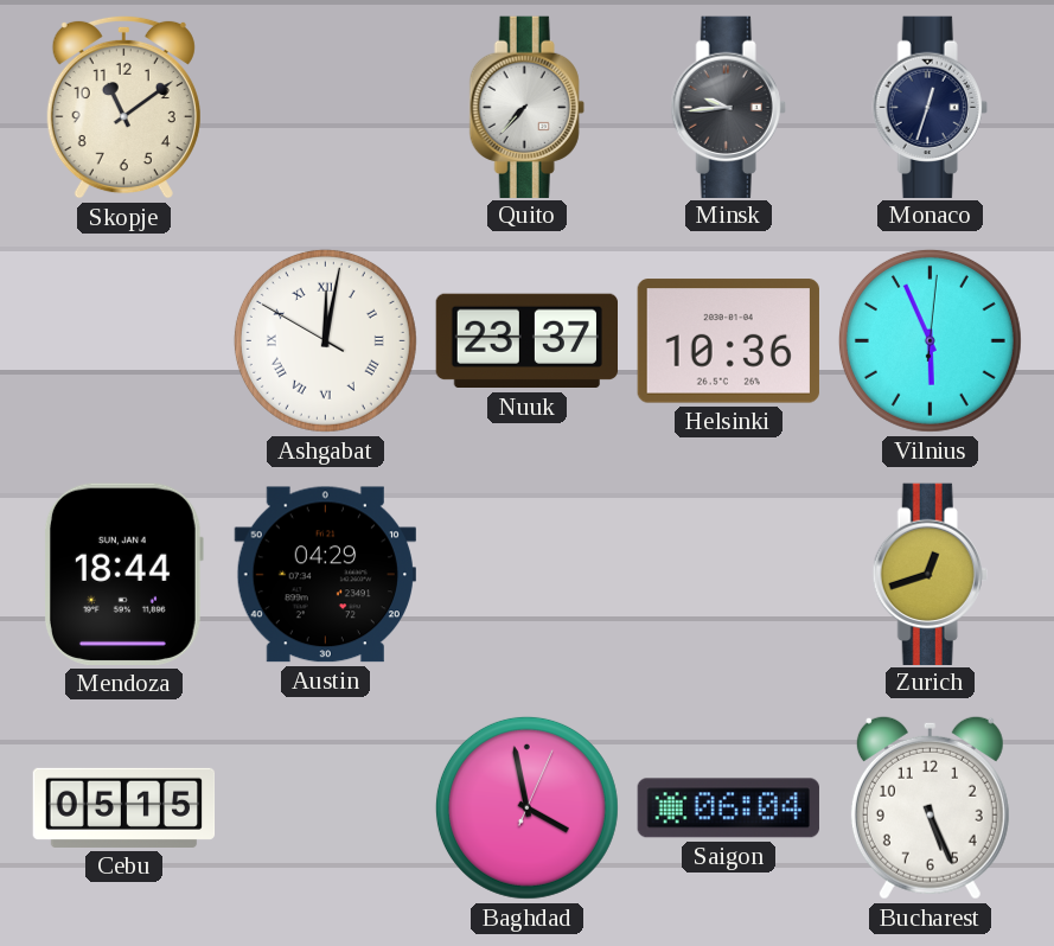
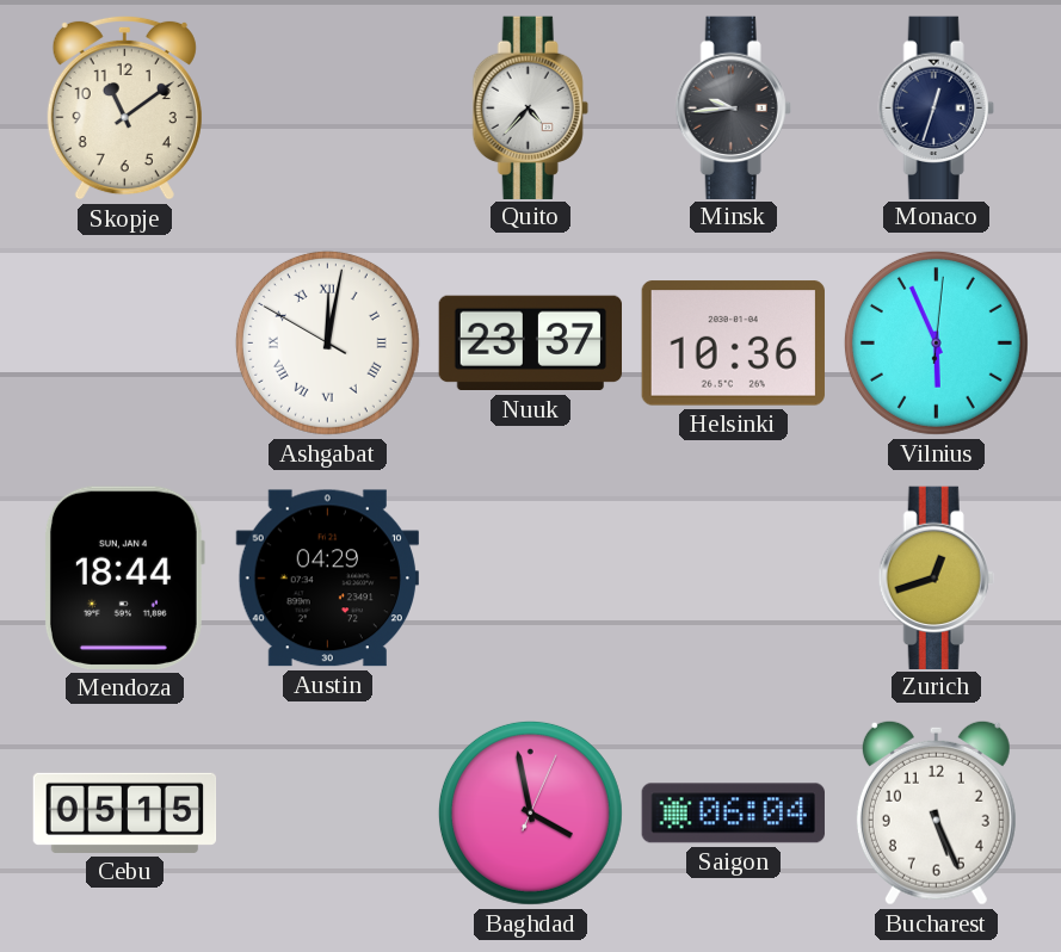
Quito: 7:37 -> 4:37
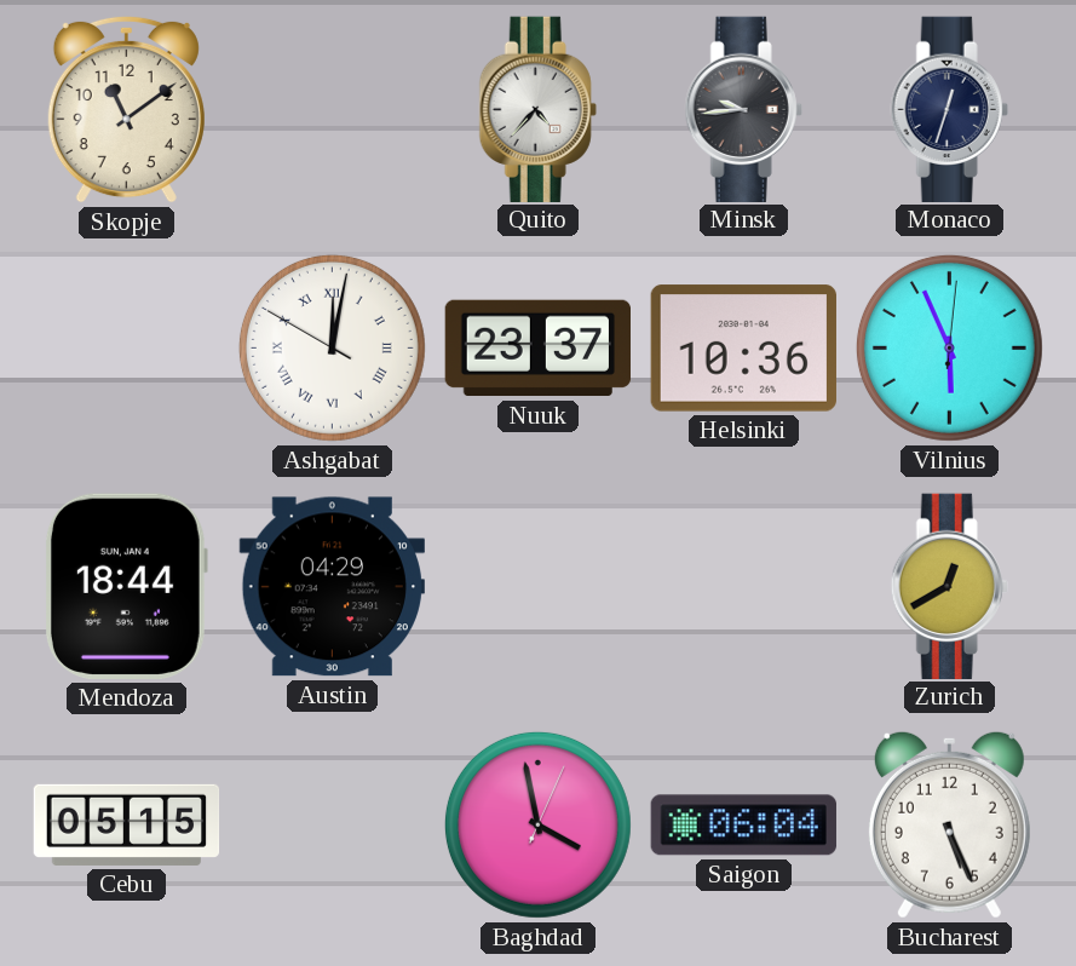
Zurich: 12:42 -> 12:40
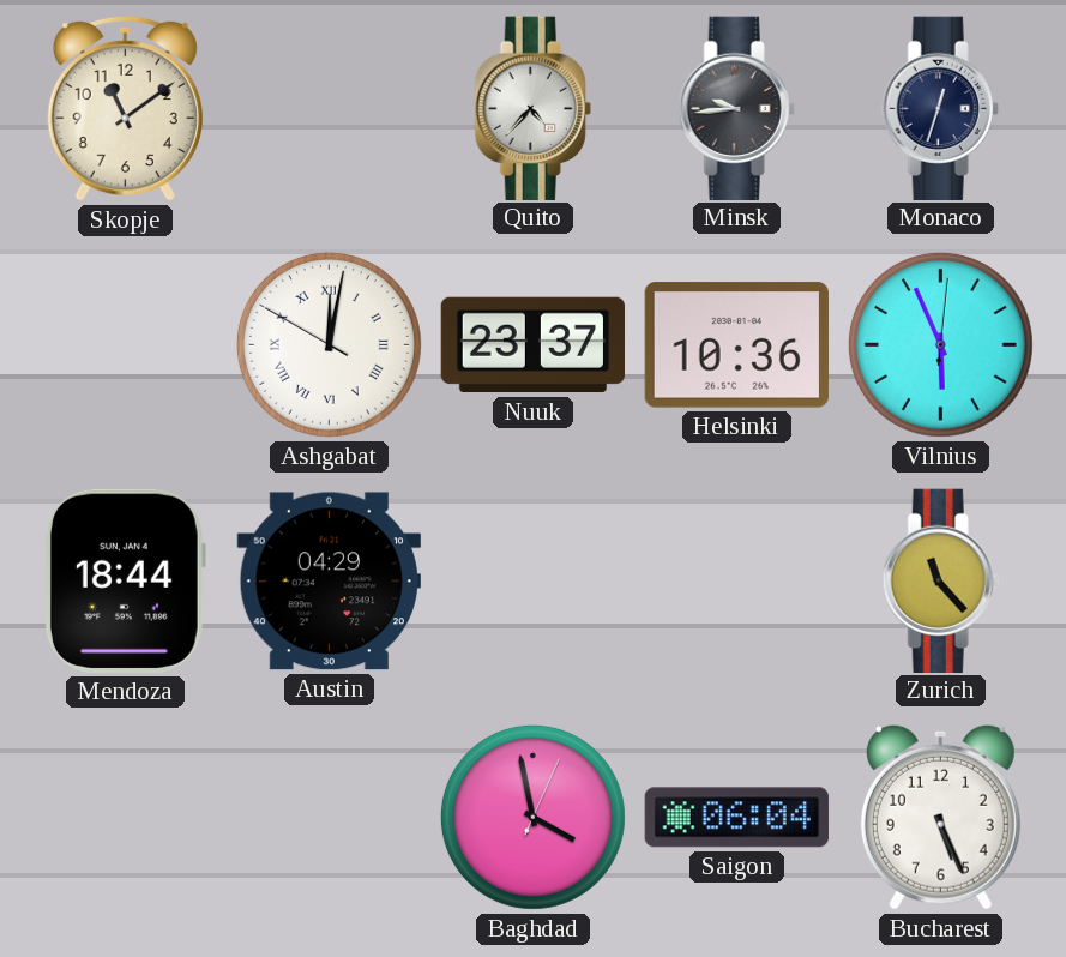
Zurich: 12:40 -> 11:23
Cebu: 05:15 -> none
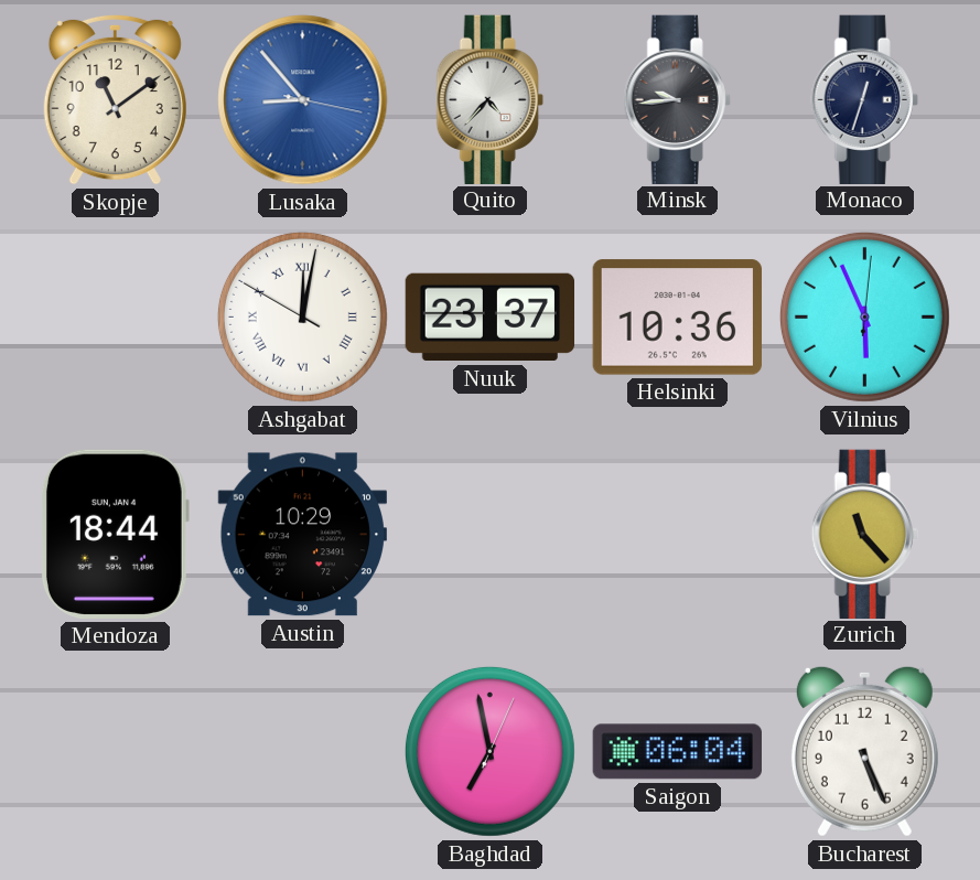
Lusaka: none -> 8:53
Austin: 04:29 -> 10:29
Baghdad: 3:58 -> 6:58
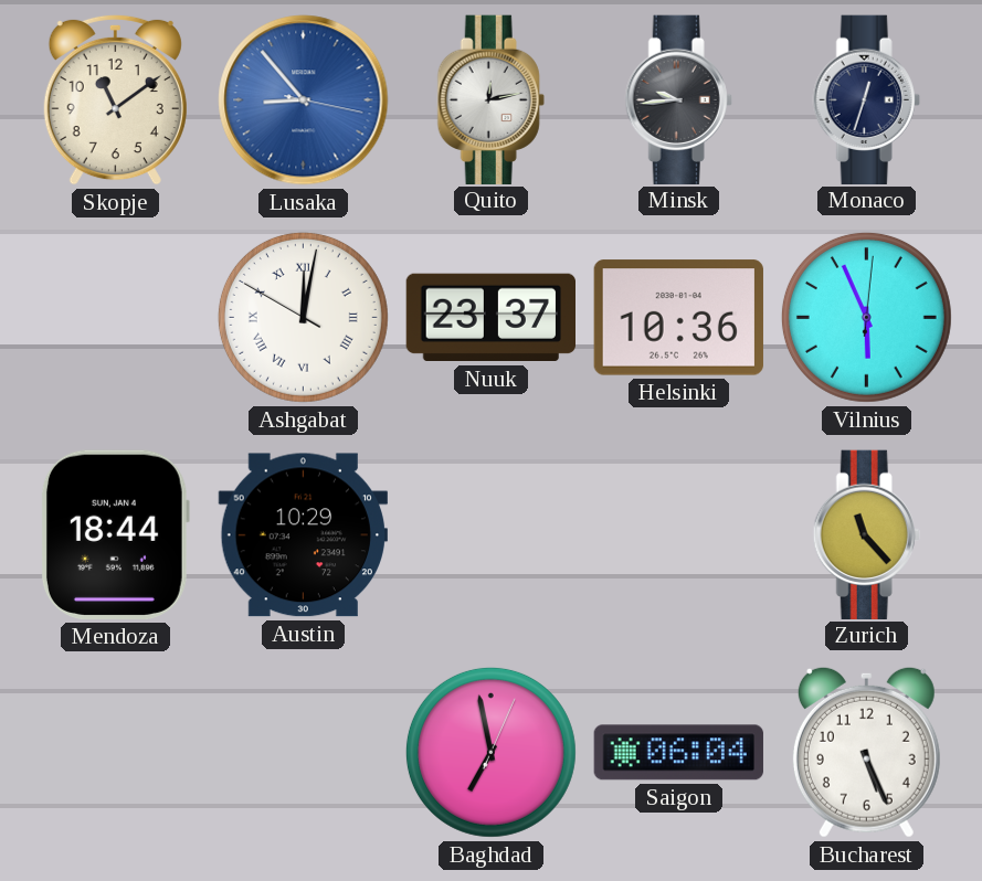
Quito: 4:37 -> 12:13
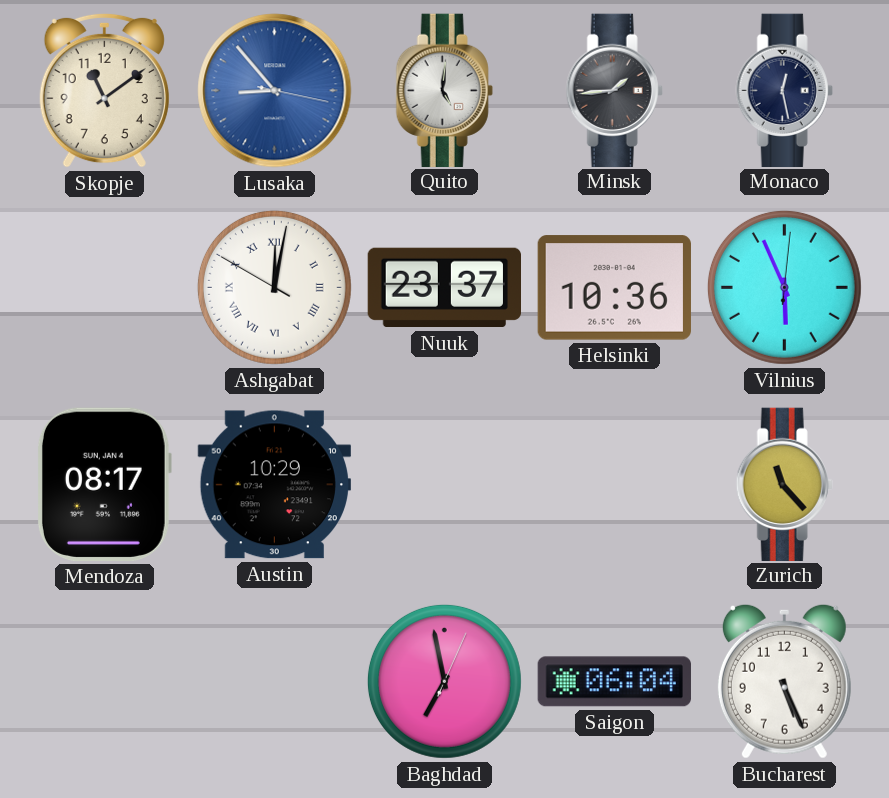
Quito: 12:13 -> 5:01
Minsk: 9:44 -> 1:44
Monaco: 12:33 -> 12:28
Mendoza: 18:44 -> 08:17
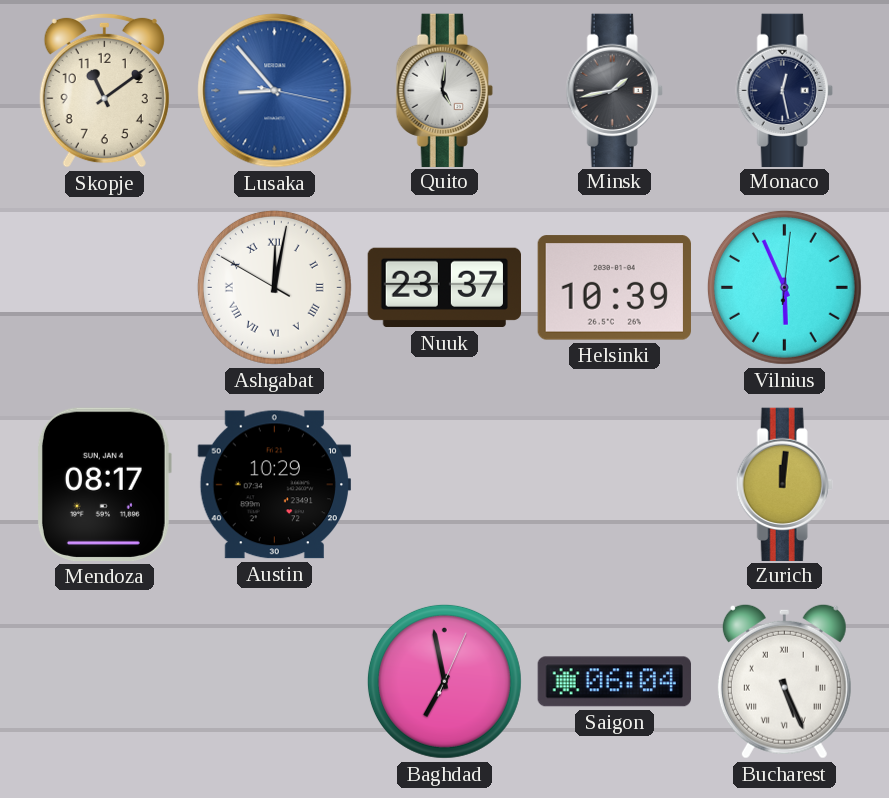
Minsk: 1:44 -> 1:43
Helsinki: 10:36 -> 10:39
Zurich: 11:23 -> 12:01
Bucharest numerals: Arabic -> Roman
